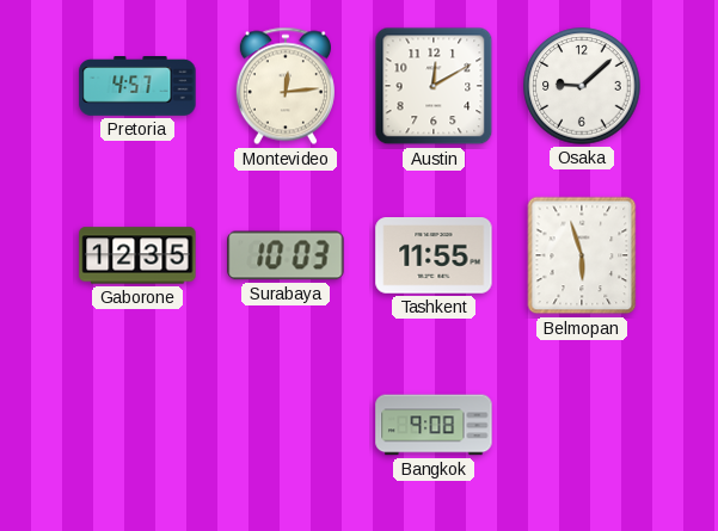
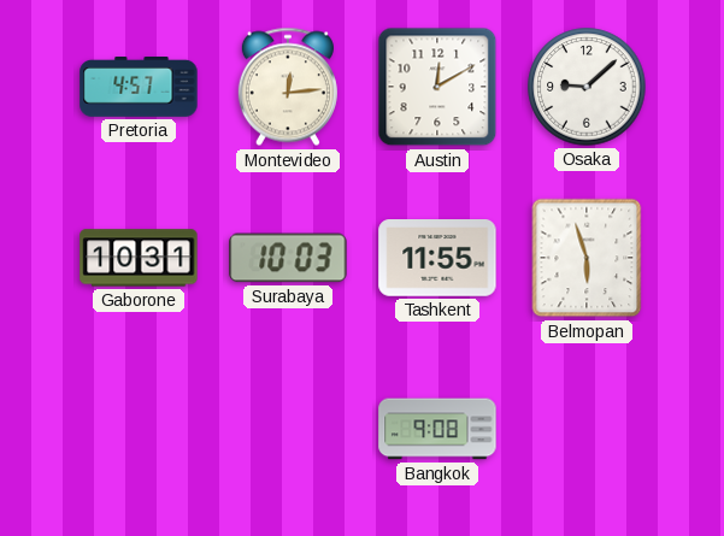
Gaborone: 12:35 -> 10:31
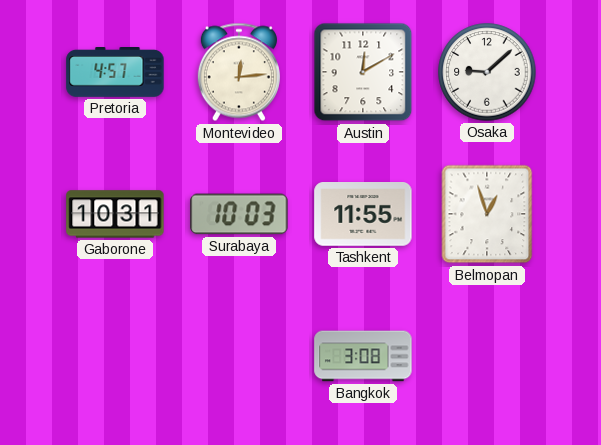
Belmopan: 5:57 -> 12:57
Bangkok: 9:08 -> 3:08
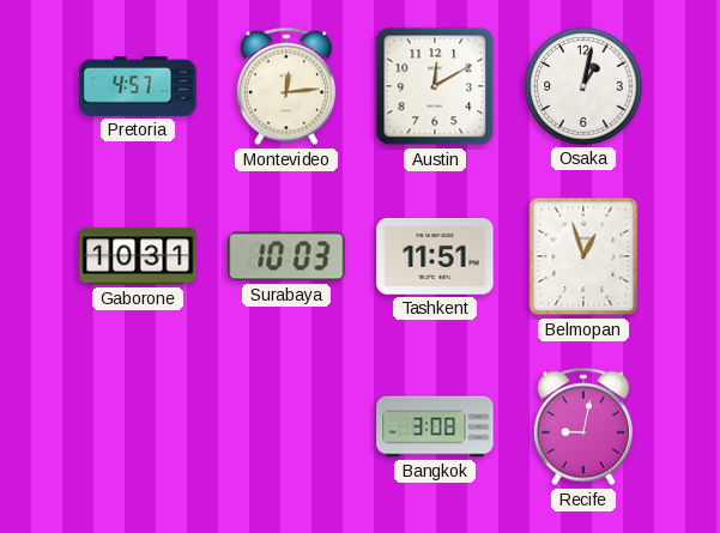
Osaka: 9:08 -> 1:02
Tashkent: 11:55 -> 11:51
Recife: none -> 9:02
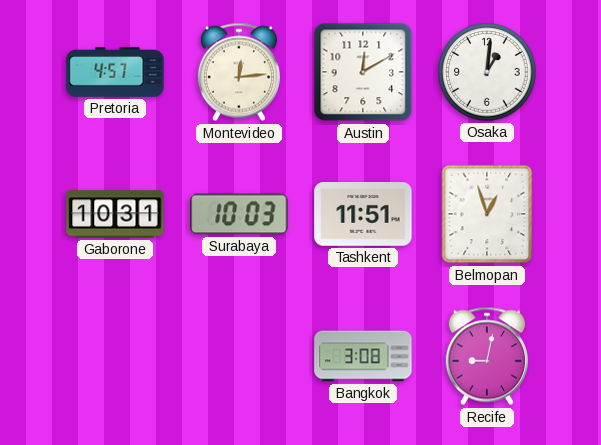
Osaka: 1:02 -> 1:01
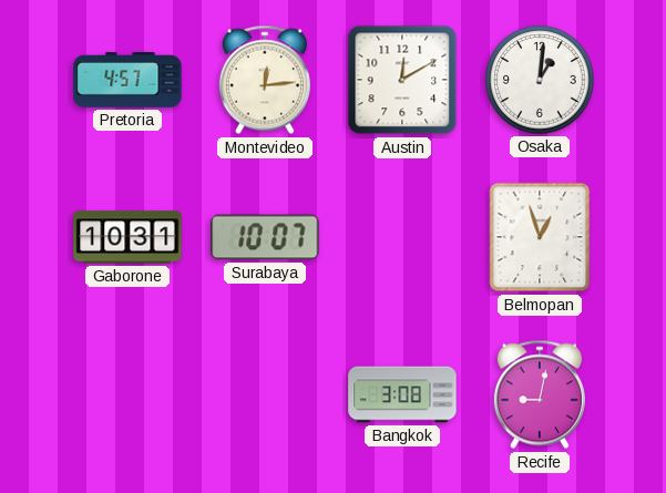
Surabaya: 10:03 -> 10:07
Tashkent: 11:51 -> none
